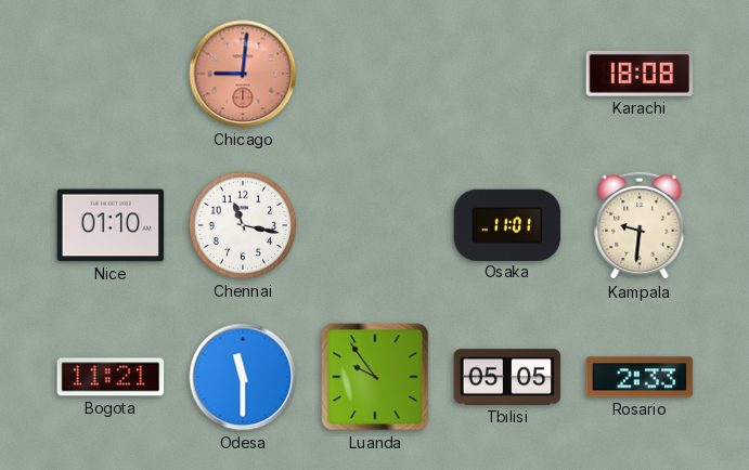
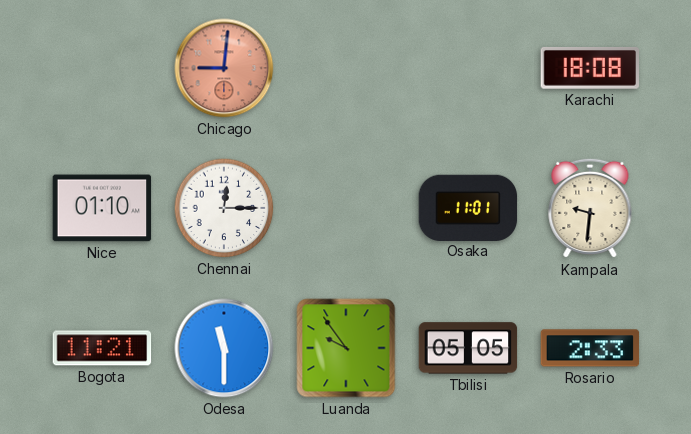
Chennai: 11:17 -> 12:15
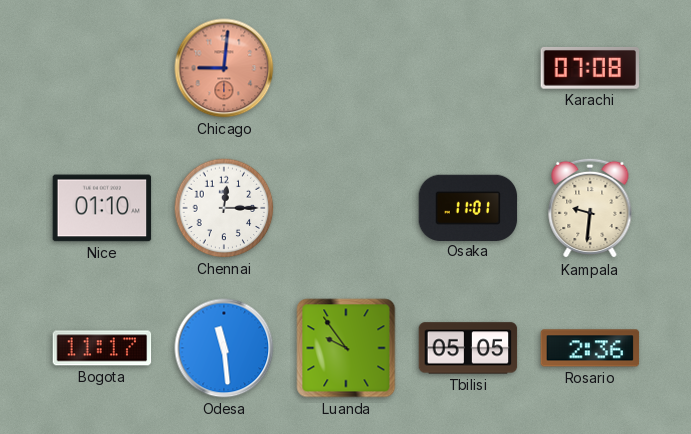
Karachi: 18:08 -> 07:08
Bogota: 11:21 -> 11:17
Odesa: 11:30 -> 11:29
Rosario: 2:33 -> 2:36
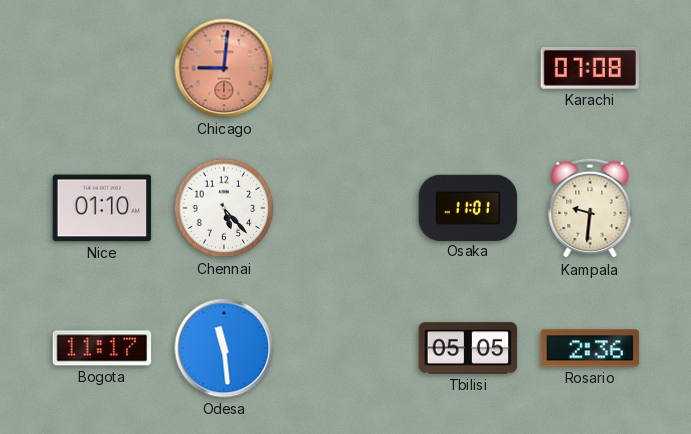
Chennai: 12:15 -> 5:23
Luanda: 9:54 -> none
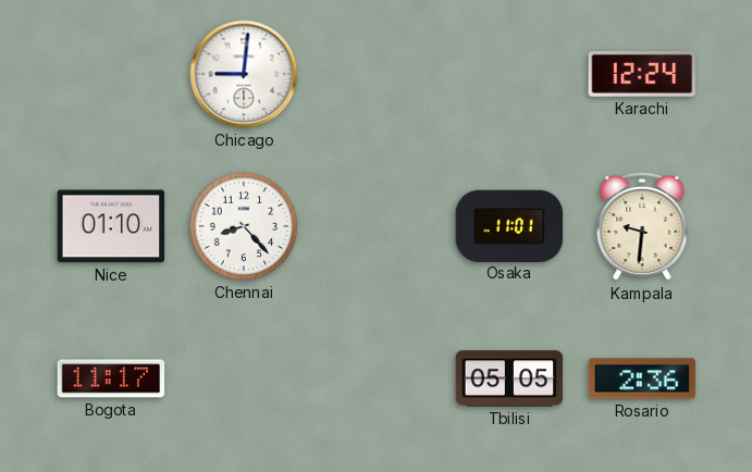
Chicago dial: salmon -> white
Karachi: 07:08 -> 12:24
Chennai: 5:23 -> 8:23
Odesa: 11:29 -> none
